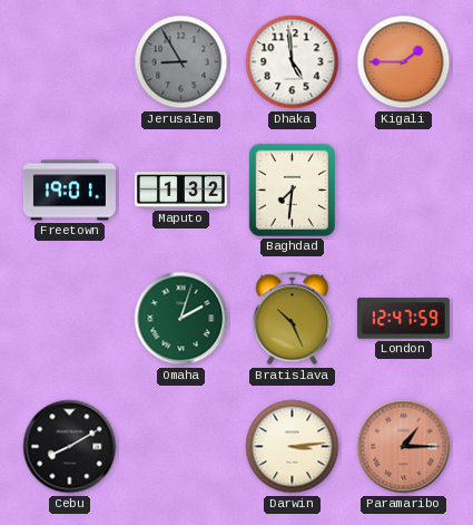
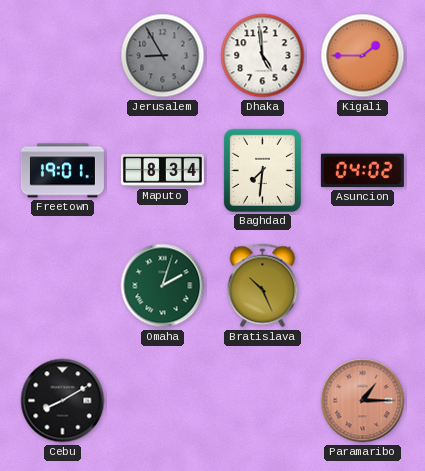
Maputo: 1:32 -> 8:34
Asuncion: none -> 04:02
London: 12:47 -> none
Darwin: 3:14 -> none
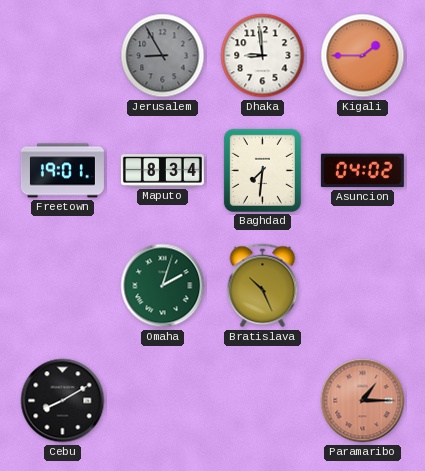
Dhaka: 4:59 -> 8:59
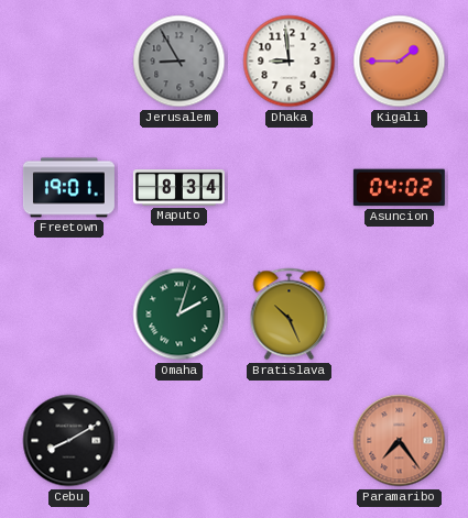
Baghdad: 7:31 -> none
Paramaribo: 1:15 -> 7:24
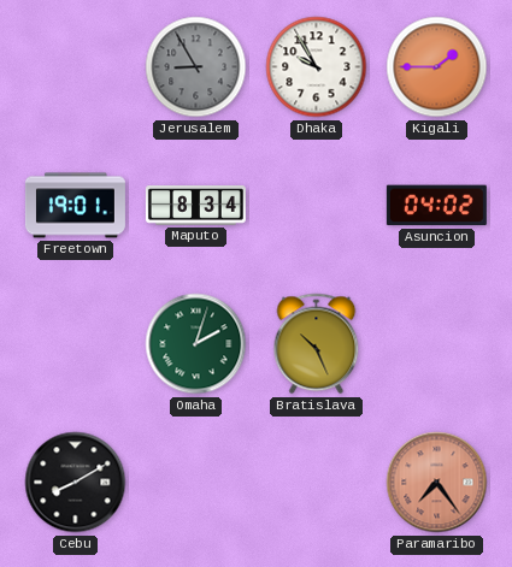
Dhaka: 8:59 -> 9:55
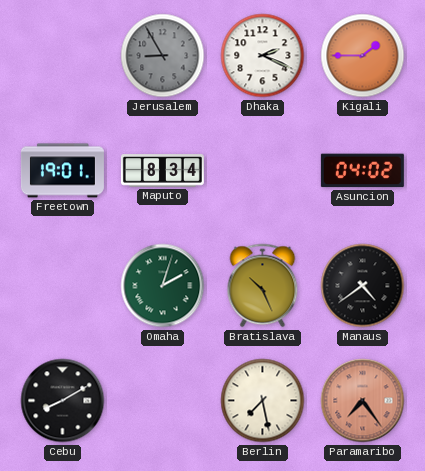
Dhaka: 9:55 -> 2:19
Manaus: none -> 4:39
Berlin: none -> 7:28
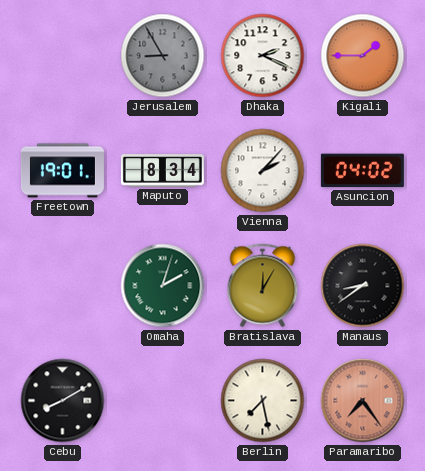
Vienna: none -> 2:07
Bratislava: 10:26 -> 12:05
Manaus: 4:39 -> 8:39
